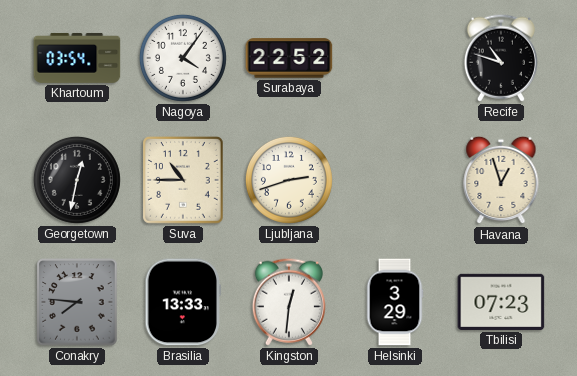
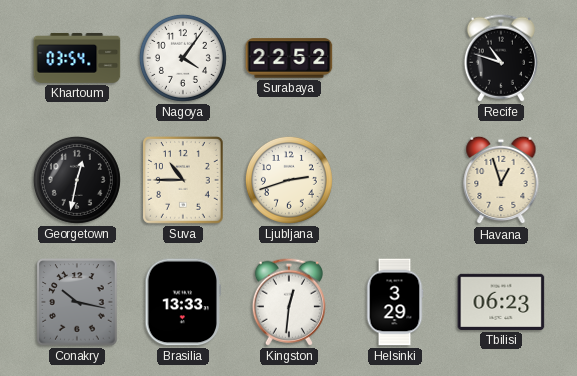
Conakry: 7:46 -> 10:17
Tbilisi: 07:23 -> 06:23
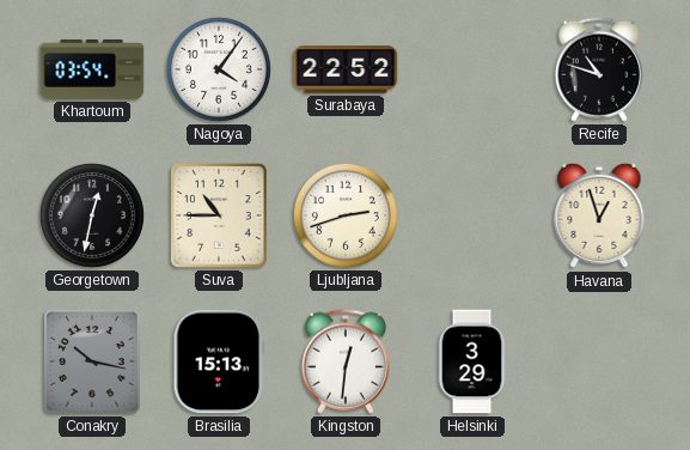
Brasilia: 13:33 -> 15:13
Tbilisi: 06:23 -> none
